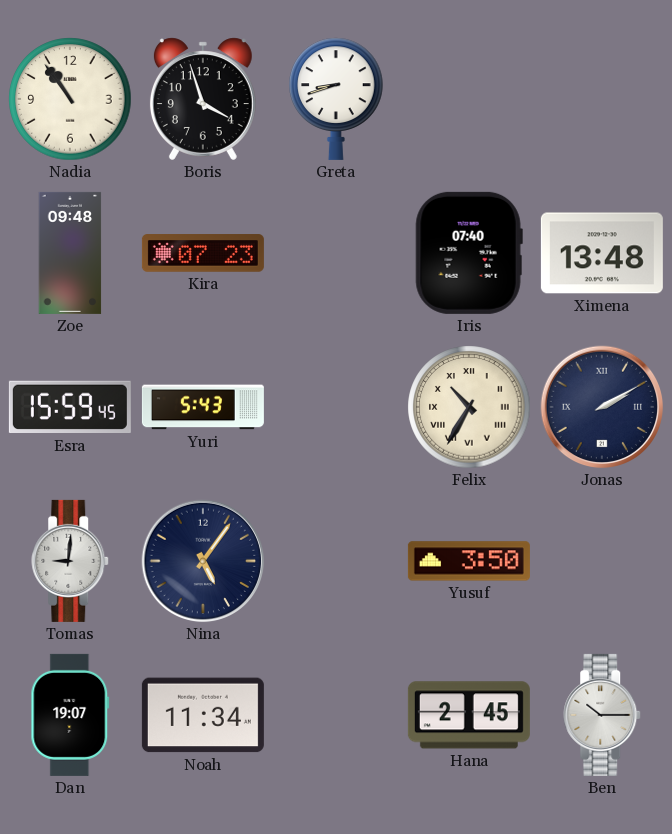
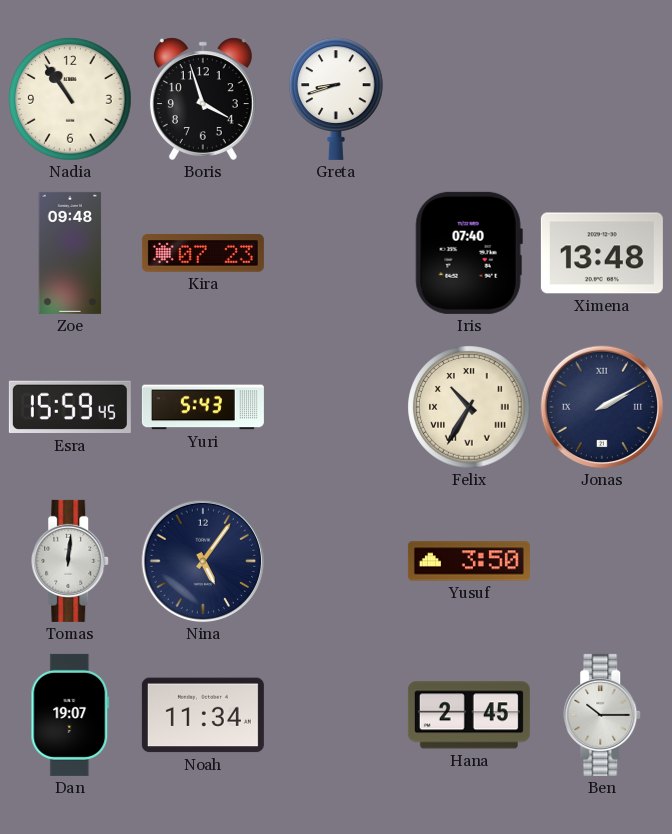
Tomas: 9:01 -> 12:01
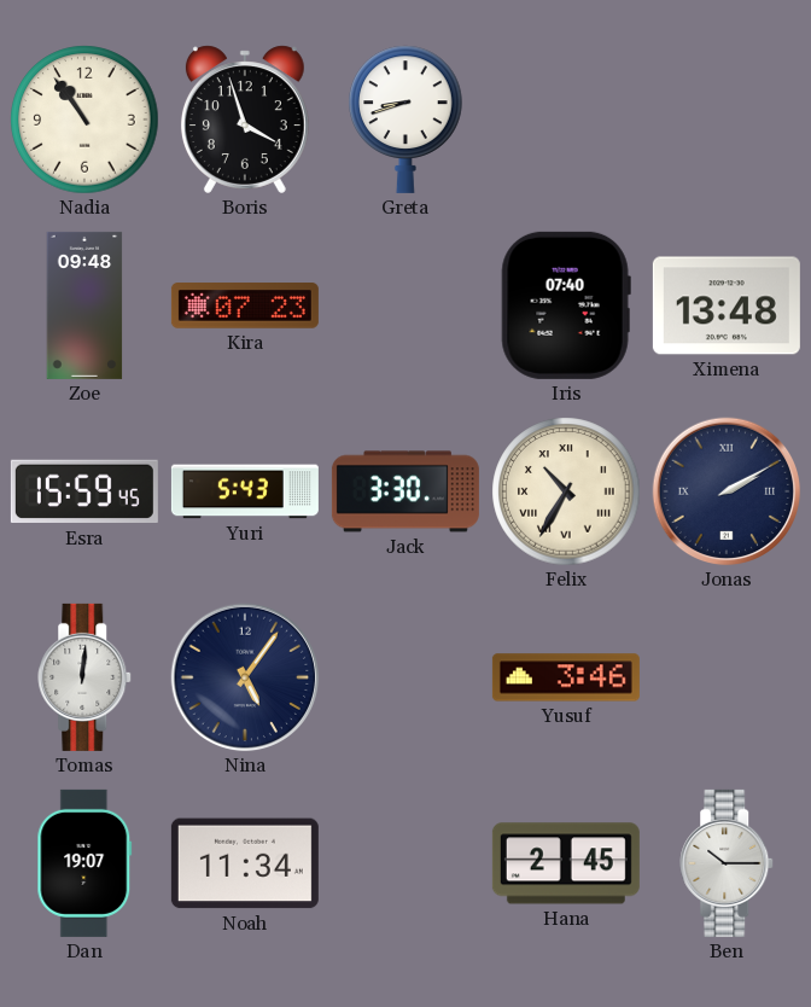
Jack: none -> 3:30
Yusuf: 3:50 -> 3:46
